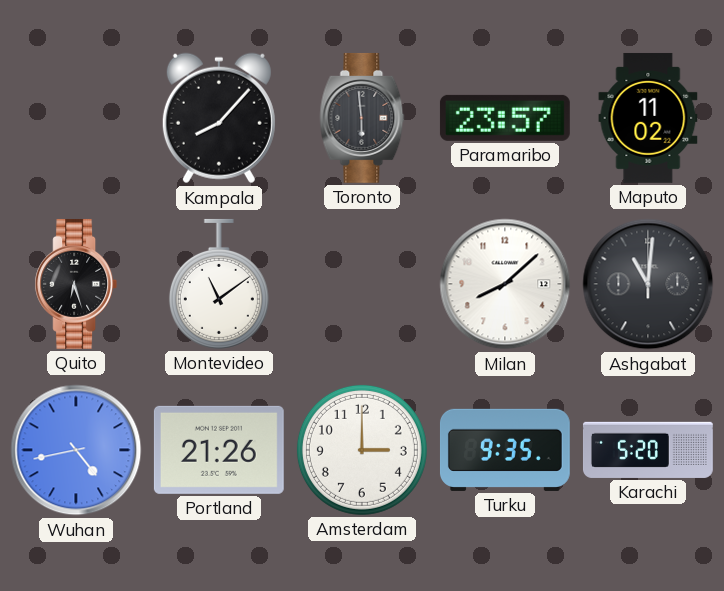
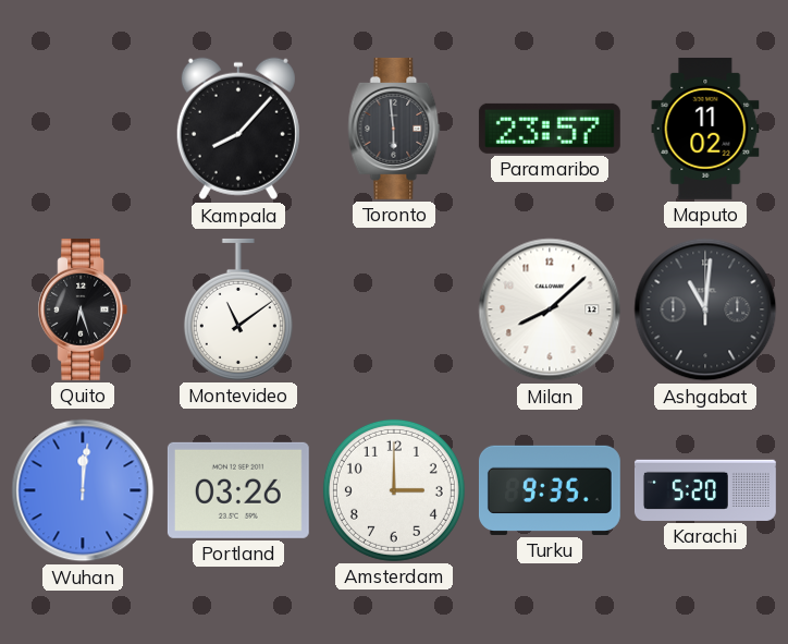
Wuhan: 4:43 -> 12:01
Portland: 21:26 -> 03:26
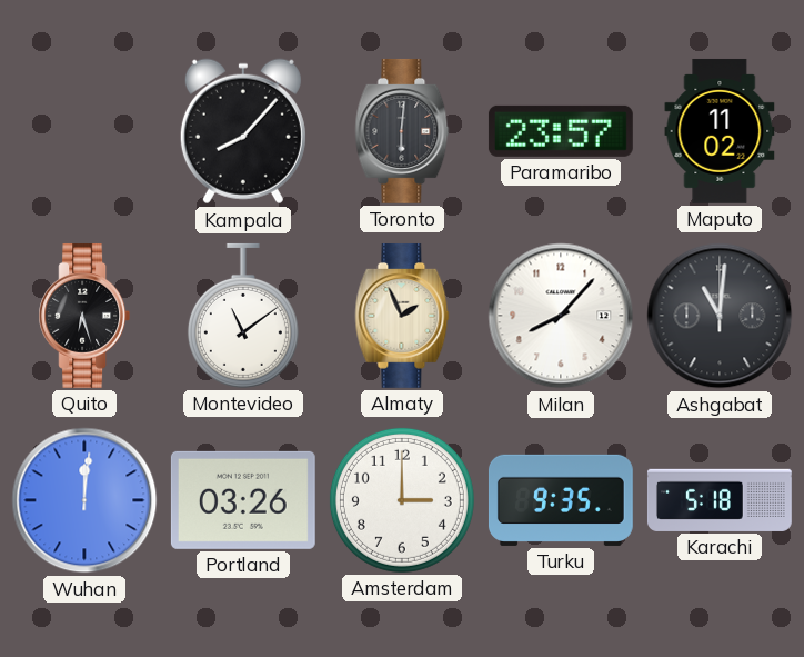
Toronto: 5:59 -> 6:01
Almaty: none -> 1:56
Milan: 8:08 -> 8:07
Karachi: 5:20 -> 5:18
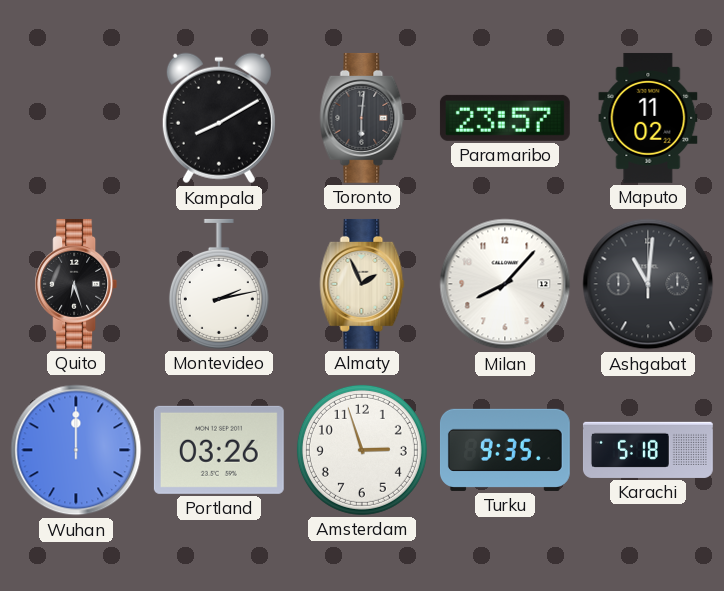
Kampala: 8:07 -> 8:10
Montevideo: 11:09 -> 2:13
Wuhan: 12:01 -> 12:00
Amsterdam: 3:00 -> 2:57
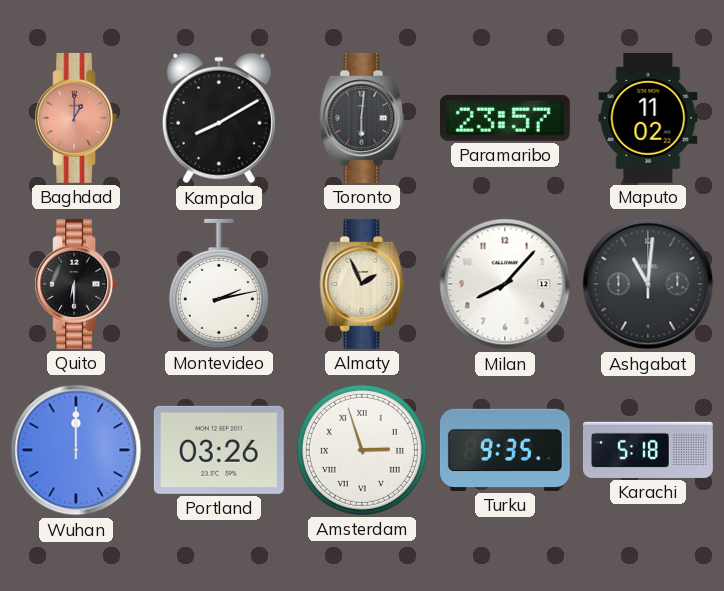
Baghdad: none -> 1:00
Quito: 6:27 -> 6:30
Amsterdam numerals: Arabic -> Roman
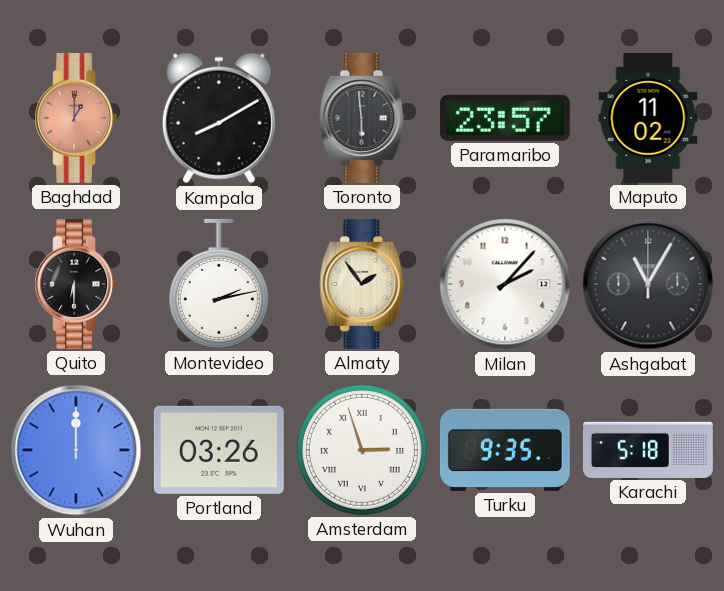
Toronto: 6:01 -> 5:59
Almaty: 1:56 -> 1:54
Milan: 8:07 -> 2:07
Ashgabat: 11:01 -> 11:05
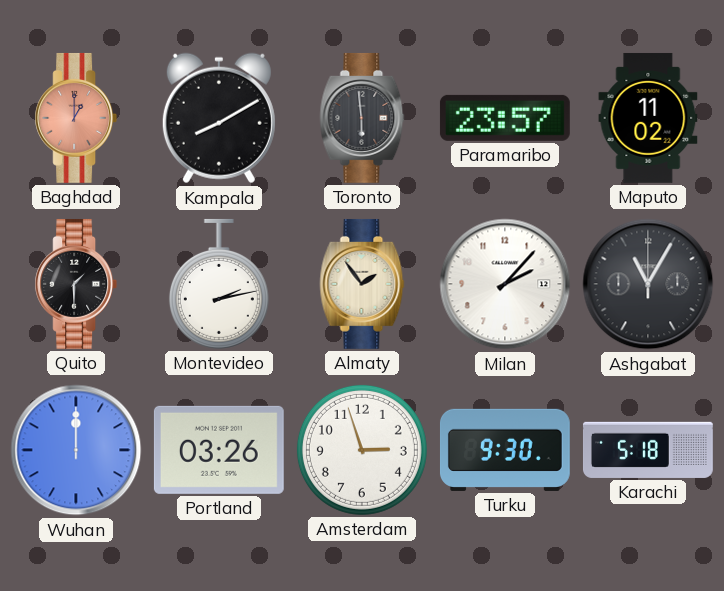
Quito: 6:30 -> 1:30
Amsterdam numerals: Roman -> Arabic
Turku: 9:35 -> 9:30
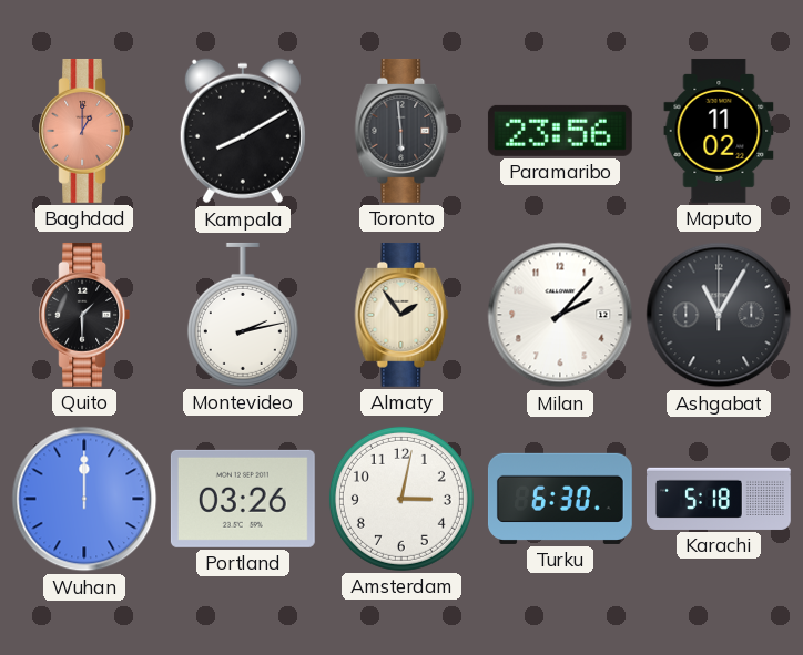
Paramaribo: 23:57 -> 23:56
Amsterdam: 2:57 -> 3:02
Turku: 9:30 -> 6:30
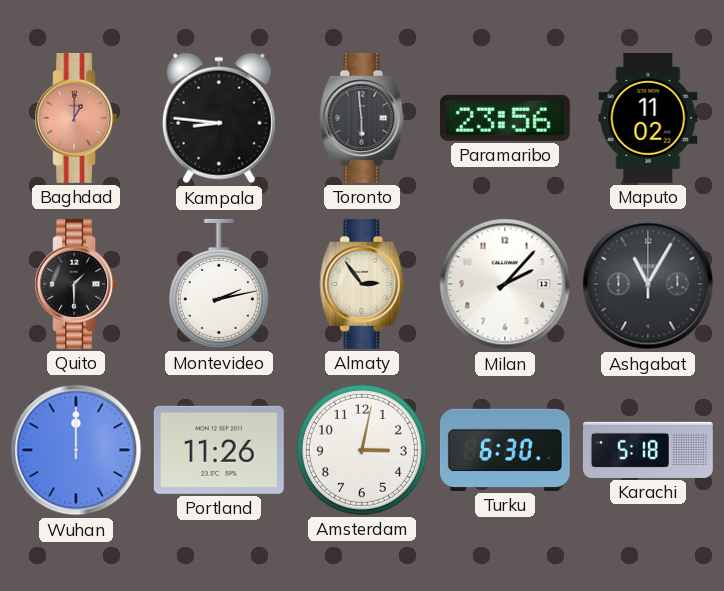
Kampala: 8:10 -> 8:46
Almaty: 1:54 -> 2:54
Portland: 03:26 -> 11:26
